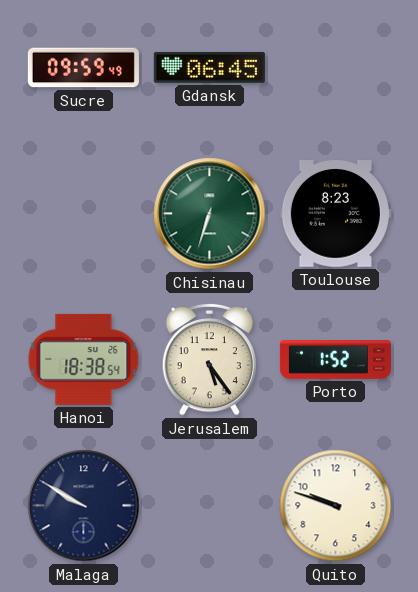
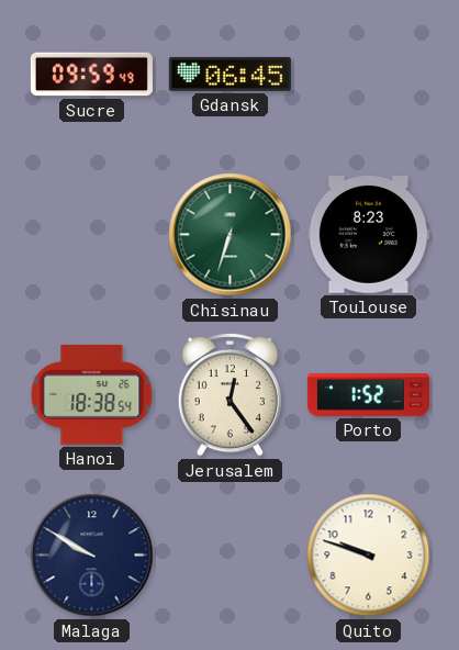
Jerusalem: 5:24 -> 12:24
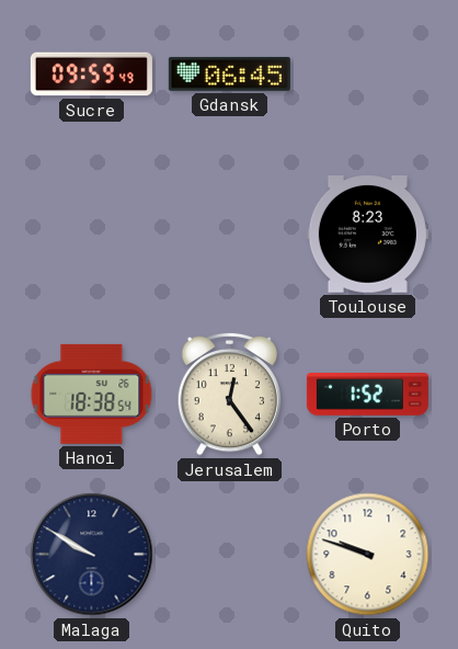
Chisinau: 6:33 -> none
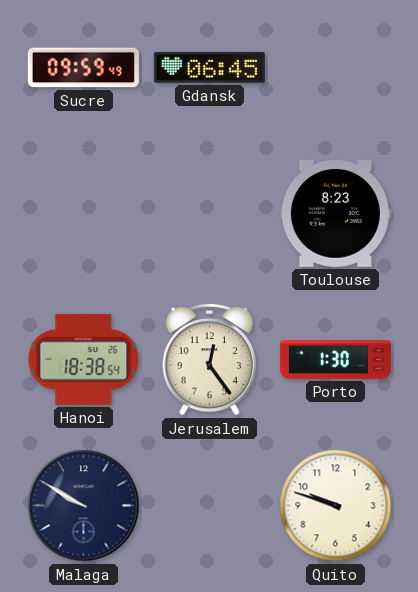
Porto: 1:52 -> 1:30
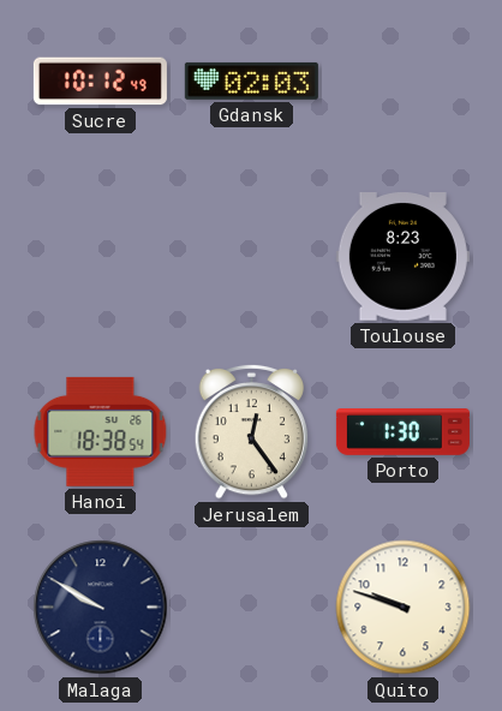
Sucre: 09:59 -> 10:12
Gdansk: 06:45 -> 02:03
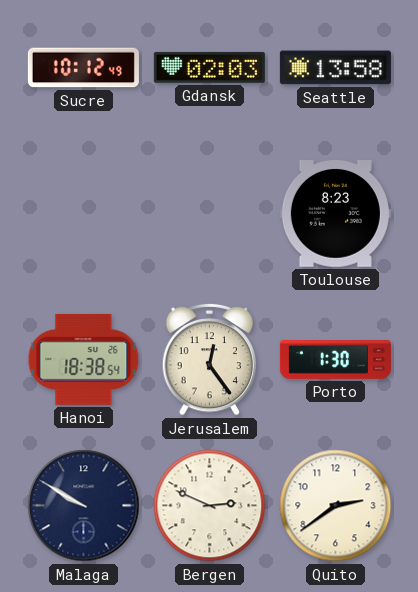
Seattle: none -> 13:58
Bergen: none -> 2:49
Quito: 9:48 -> 2:39
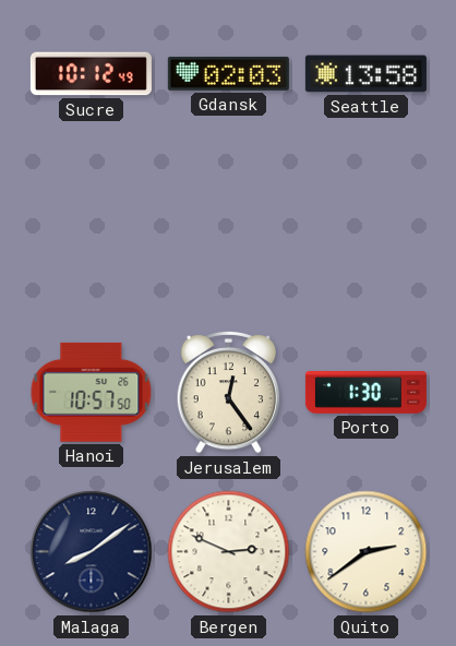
Toulouse: 8:23 -> none
Hanoi: 18:38 -> 10:57
Malaga: 9:50 -> 8:09
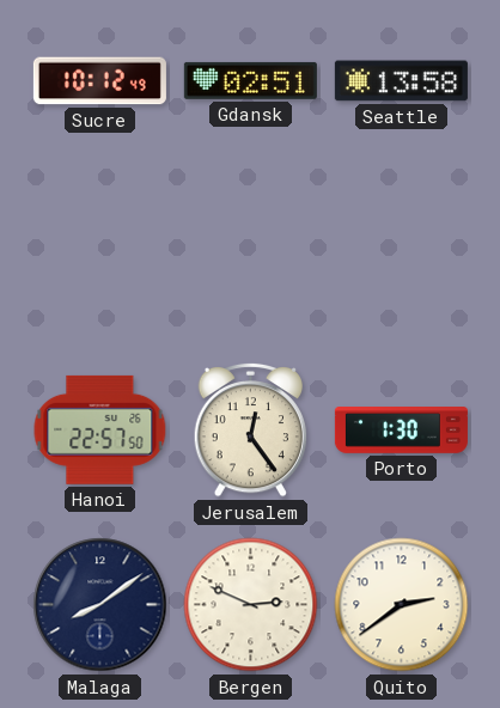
Gdansk: 02:03 -> 02:51
Hanoi: 10:57 -> 22:57
